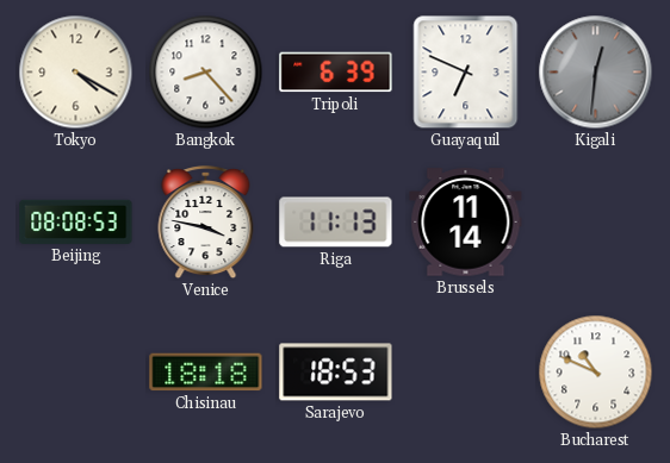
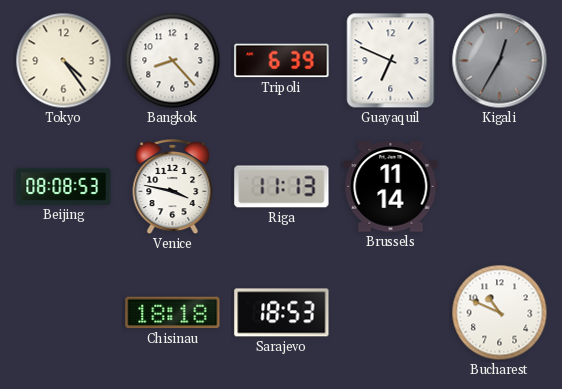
Tokyo: 4:20 -> 4:24
Kigali: 12:31 -> 12:35
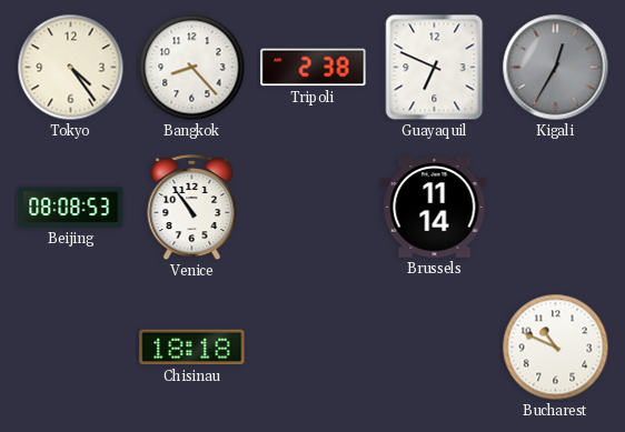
Tripoli: 6:39 -> 2:38
Venice: 3:47 -> 10:54
Riga: 11:13 -> none
Sarajevo: 18:53 -> none
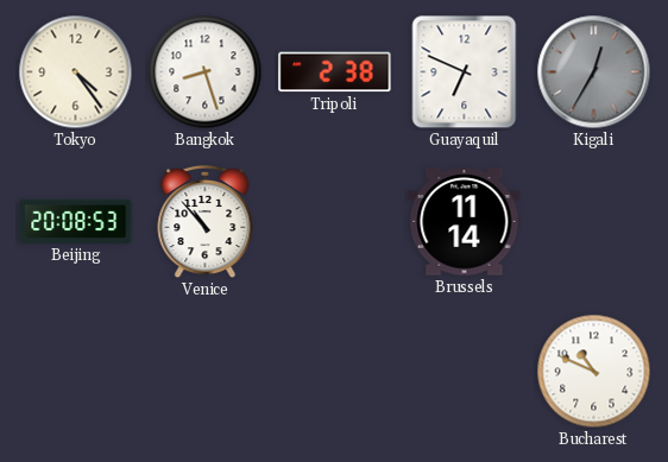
Bangkok: 8:23 -> 8:27
Beijing: 08:08 -> 20:08
Venice: 10:54 -> 10:53
Chisinau: 18:18 -> none
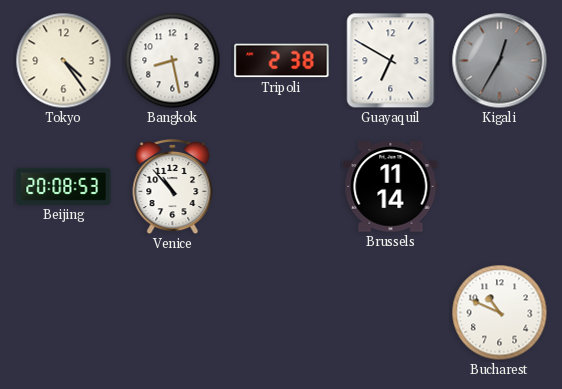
Bangkok: 8:27 -> 8:28
Guayaquil: 6:49 -> 6:50
